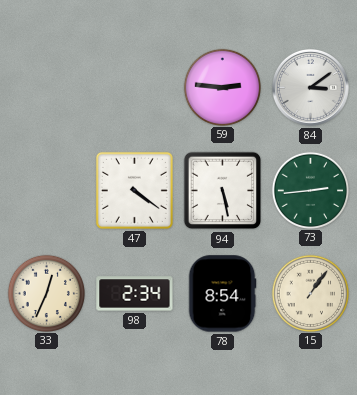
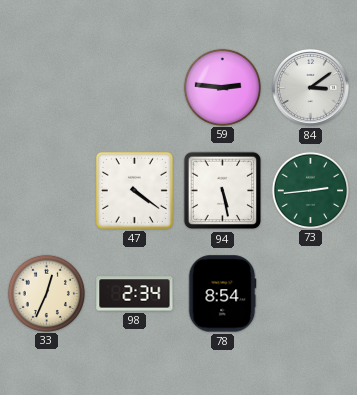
15: 1:06 -> none
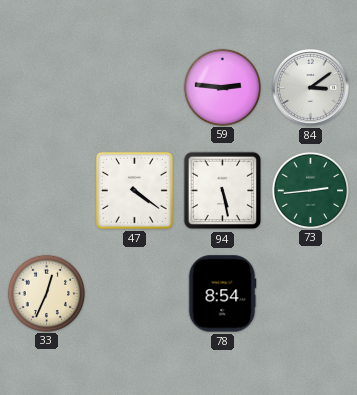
98: 2:34 -> none
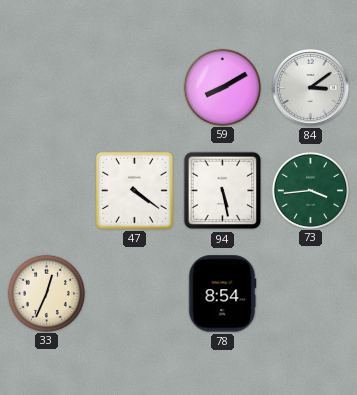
59: 2:46 -> 8:10
73: 2:44 -> 3:44
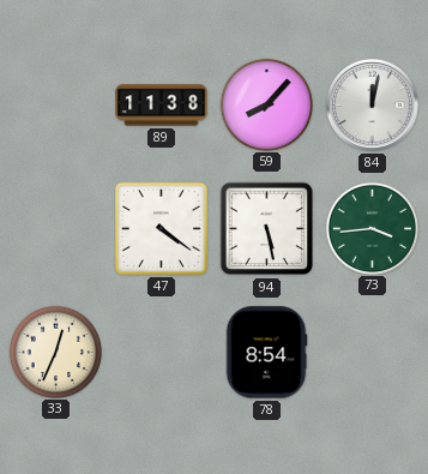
89: none -> 11:38
59: 8:10 -> 8:07
84: 3:09 -> 12:02
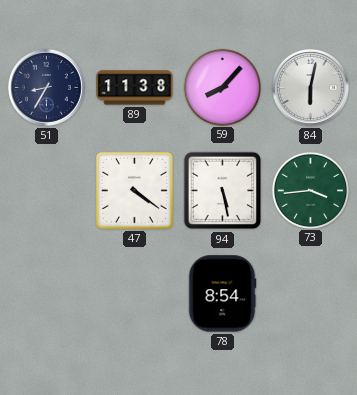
51: none -> 8:35
84: 12:02 -> 6:02
33: 12:34 -> none
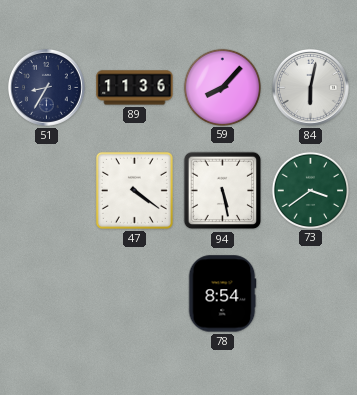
89: 11:38 -> 11:36
73: 3:44 -> 3:39
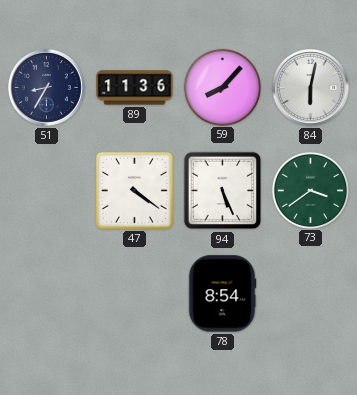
94: 5:28 -> 5:26
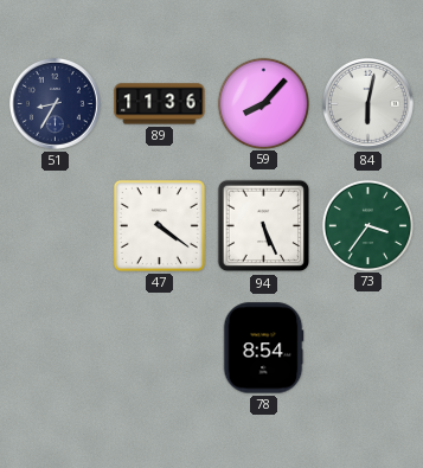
73: 3:39 -> 3:36
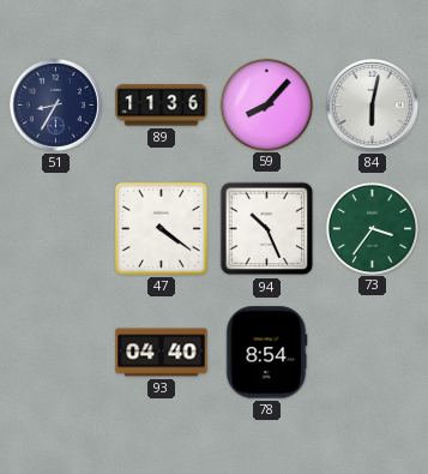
94: 5:26 -> 10:26
93: none -> 04:40
